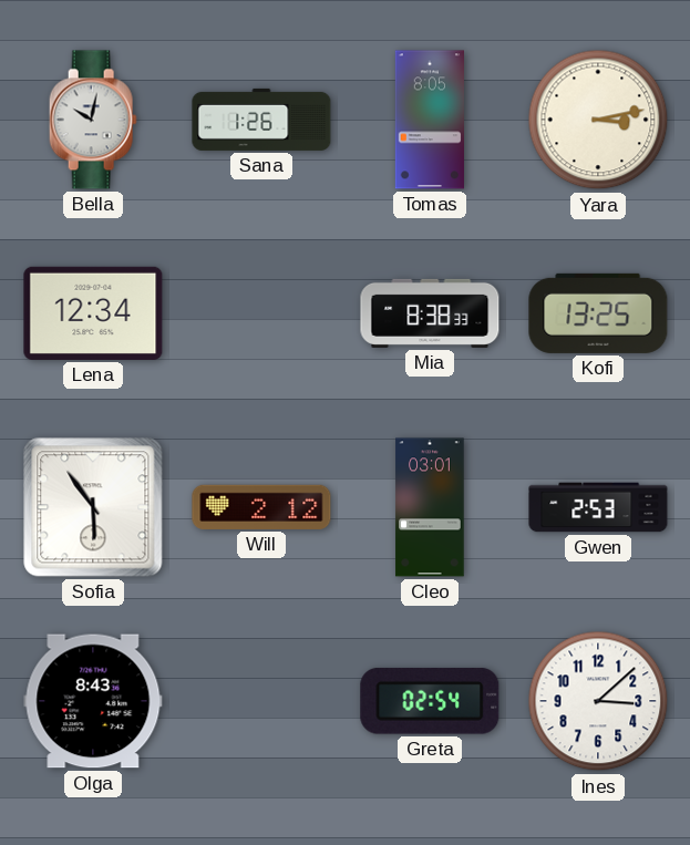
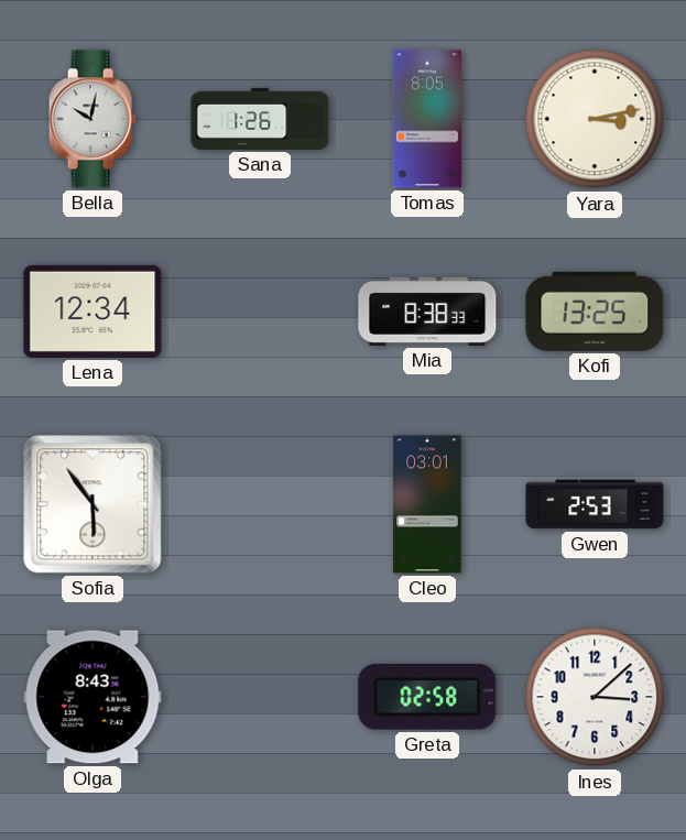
Will: 2:12 -> none
Greta: 02:54 -> 02:58
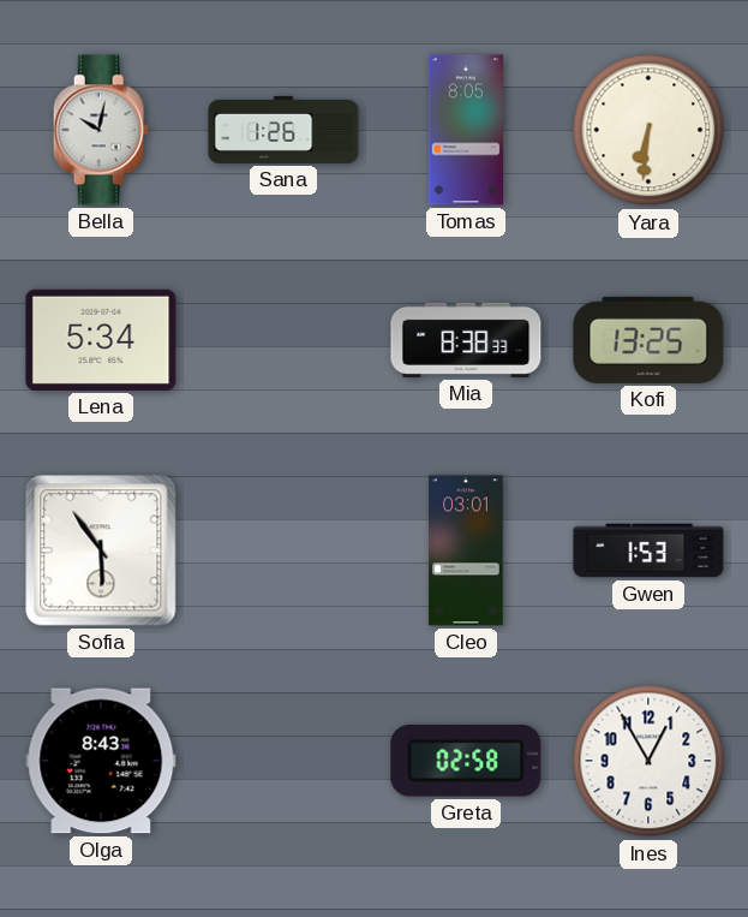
Yara: 3:13 -> 6:31
Lena: 12:34 -> 5:34
Gwen: 2:53 -> 1:53
Ines: 3:08 -> 12:55
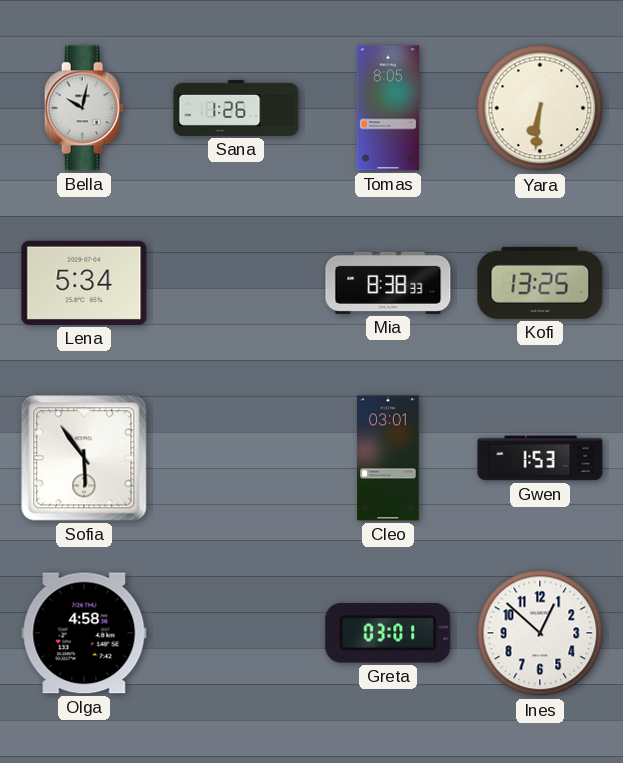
Olga: 8:43 -> 4:58
Greta: 02:58 -> 03:01
Ines: 12:55 -> 12:52
